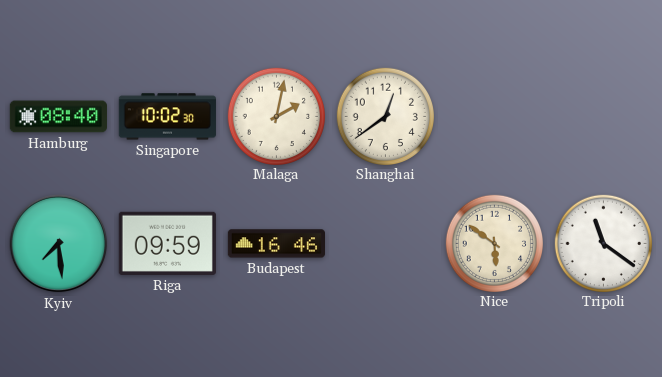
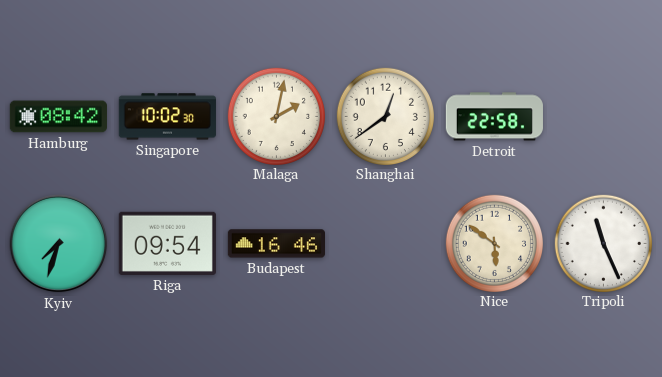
Hamburg: 08:40 -> 08:42
Detroit: none -> 22:58
Kyiv: 7:29 -> 7:33
Riga: 09:59 -> 09:54
Tripoli: 11:21 -> 11:26
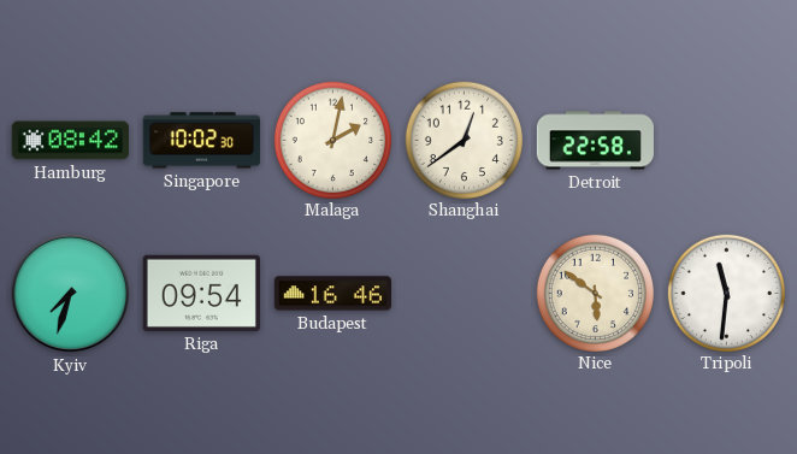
Tripoli: 11:26 -> 11:31
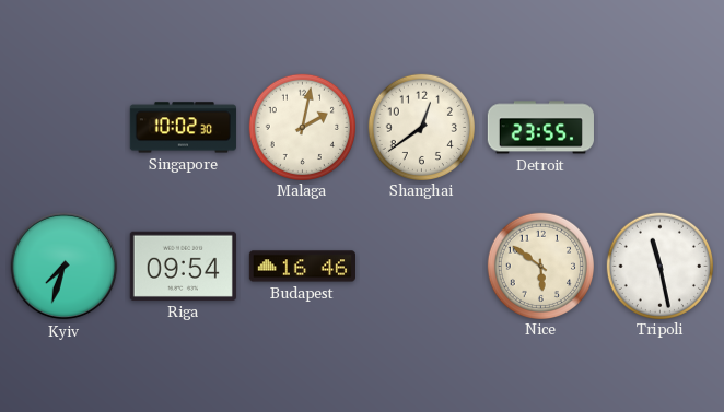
Hamburg: 08:42 -> none
Detroit: 22:58 -> 23:55
Tripoli: 11:31 -> 11:28
